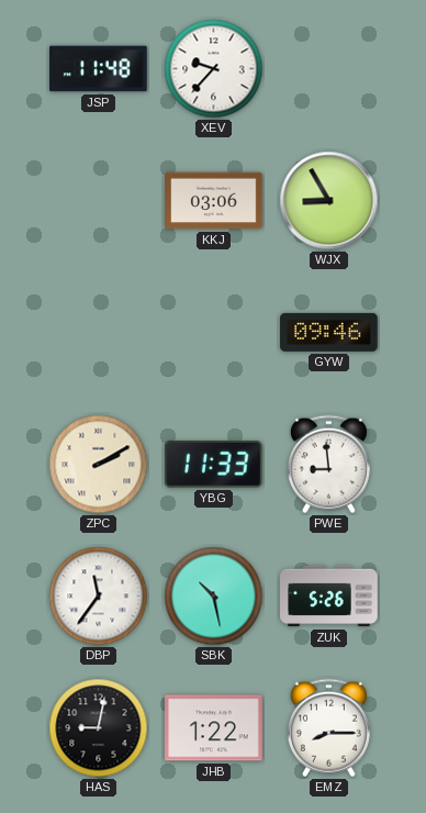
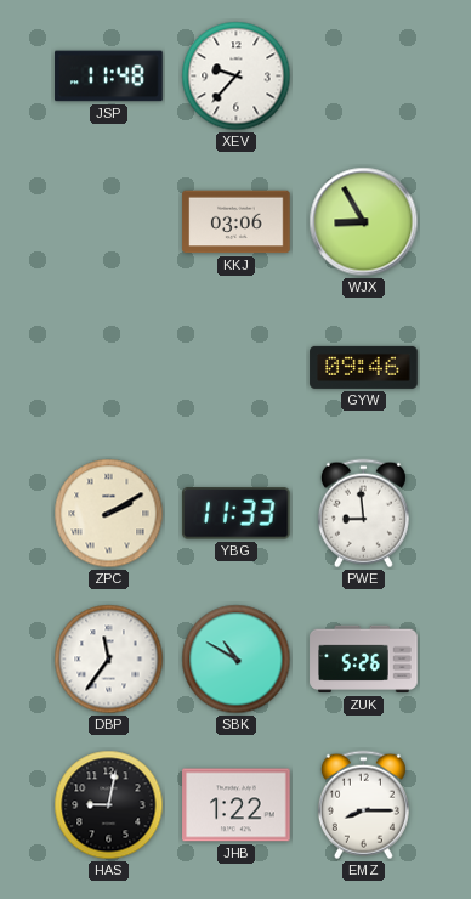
SBK: 10:28 -> 10:50
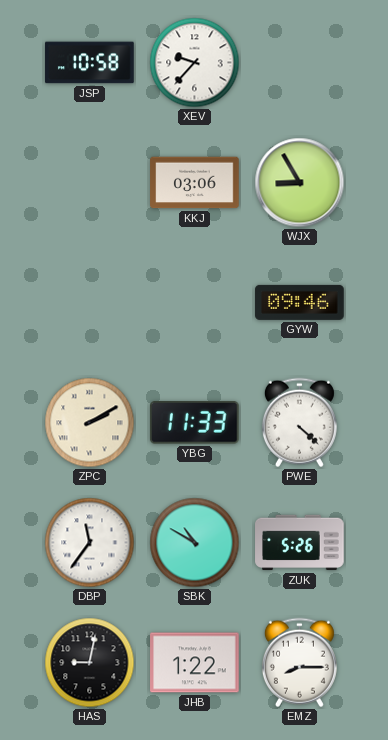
JSP: 11:48 -> 10:58
PWE: 8:59 -> 4:22
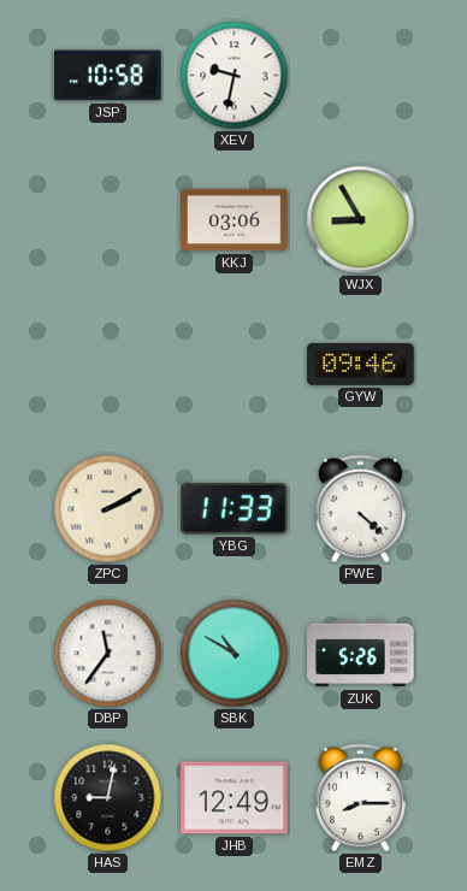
XEV: 9:37 -> 9:32
JHB: 1:22 -> 12:49
